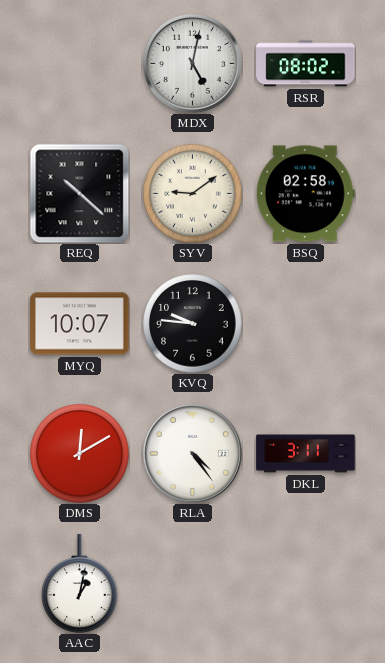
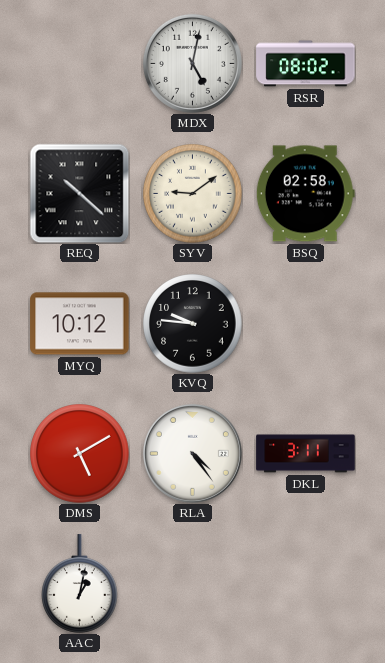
MYQ: 10:07 -> 10:12
DMS: 12:10 -> 5:10
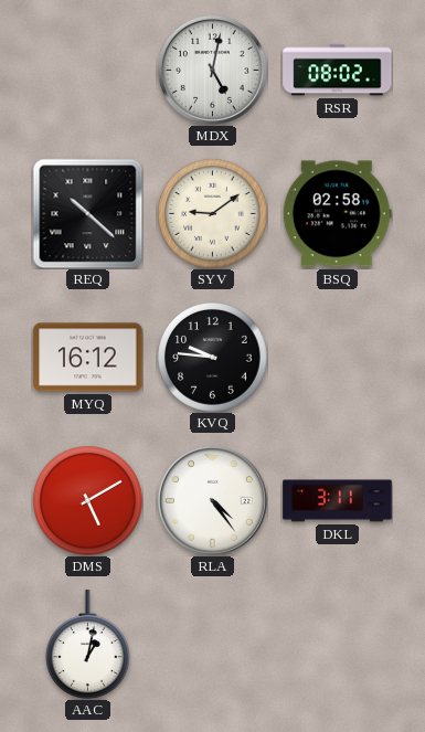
MYQ: 10:12 -> 16:12
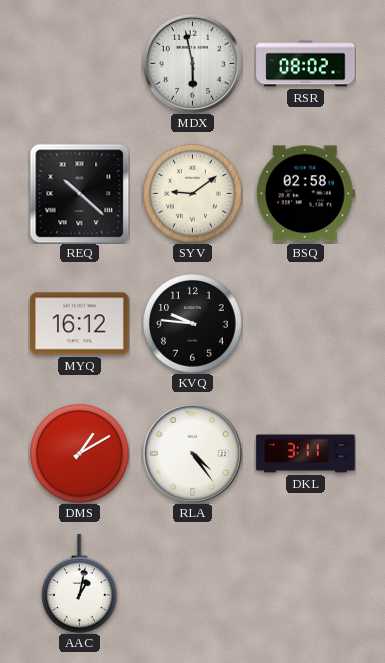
MDX: 5:02 -> 5:58
DMS: 5:10 -> 1:10
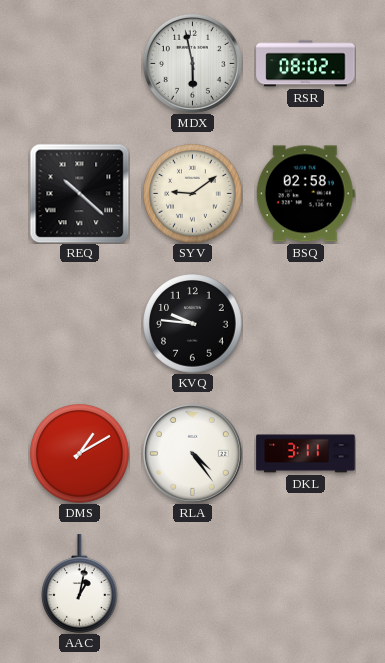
MYQ: 16:12 -> none
